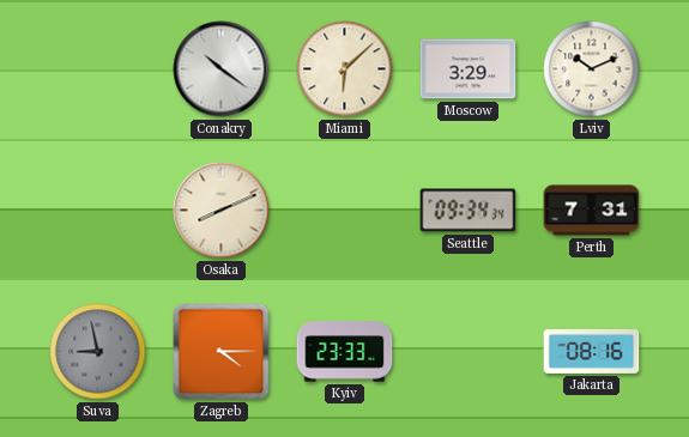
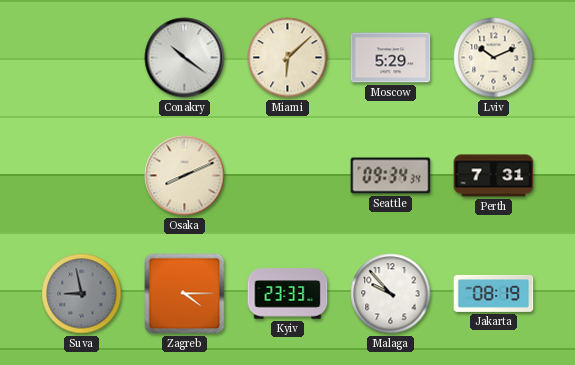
Moscow: 3:29 -> 5:29
Malaga: none -> 9:53
Jakarta: 08:16 -> 08:19
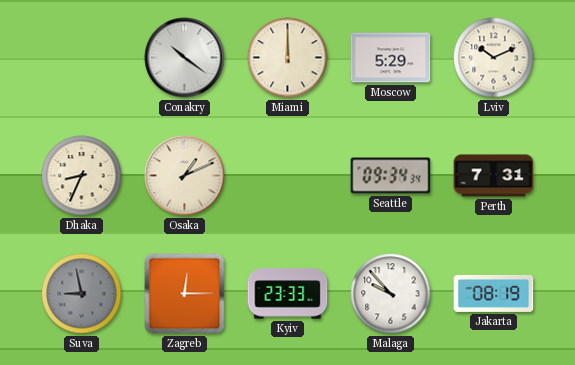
Miami: 6:08 -> 12:00
Dhaka: none -> 8:34
Osaka: 8:11 -> 1:11
Zagreb: 4:15 -> 12:15
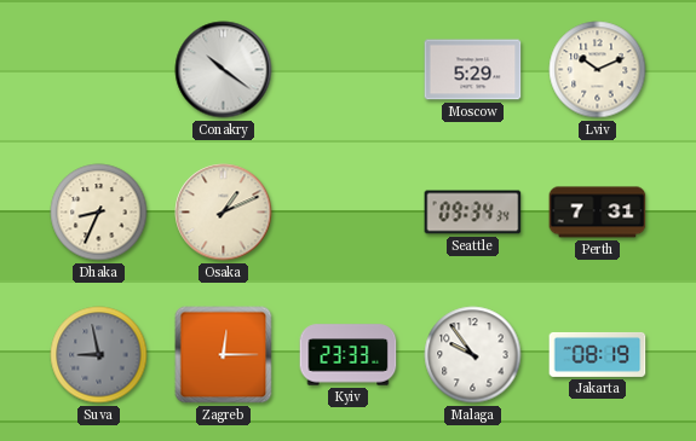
Miami: 12:00 -> none
Malaga: 9:53 -> 9:54
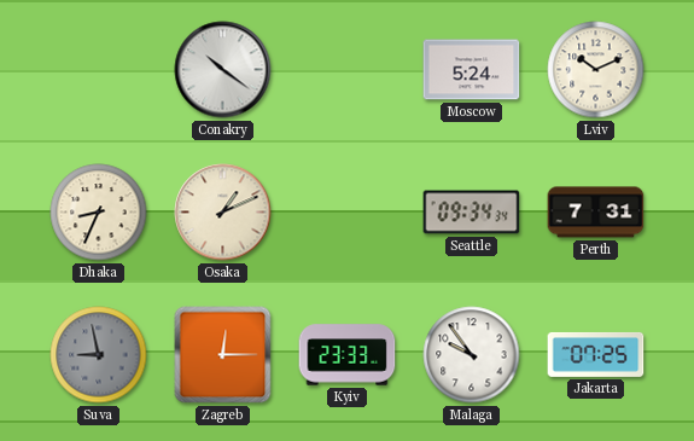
Moscow: 5:29 -> 5:24
Jakarta: 08:19 -> 07:25
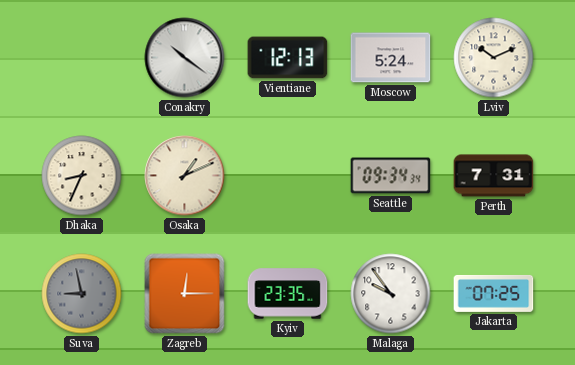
Vientiane: none -> 12:13
Kyiv: 23:33 -> 23:35
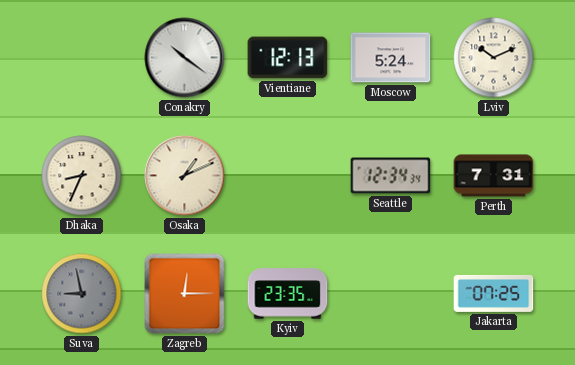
Seattle: 09:34 -> 12:34
Malaga: 9:54 -> none
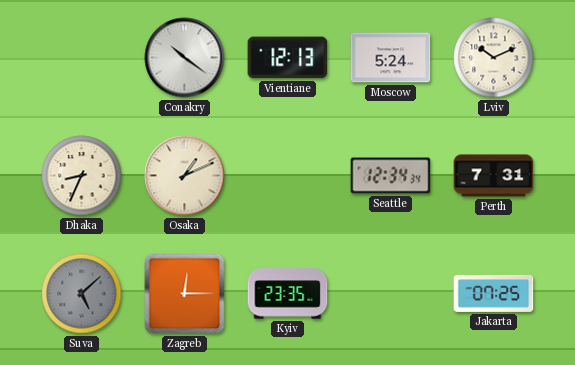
Suva: 8:58 -> 5:08
